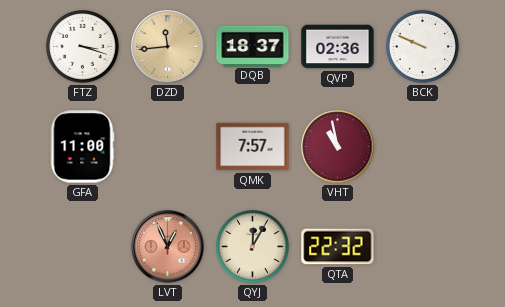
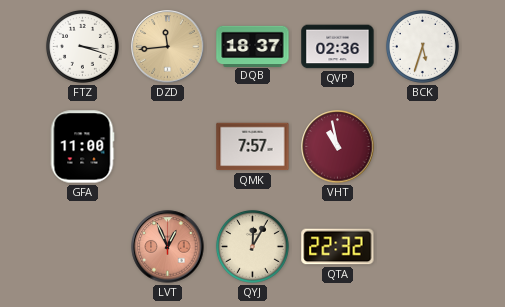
BCK: 9:49 -> 5:33
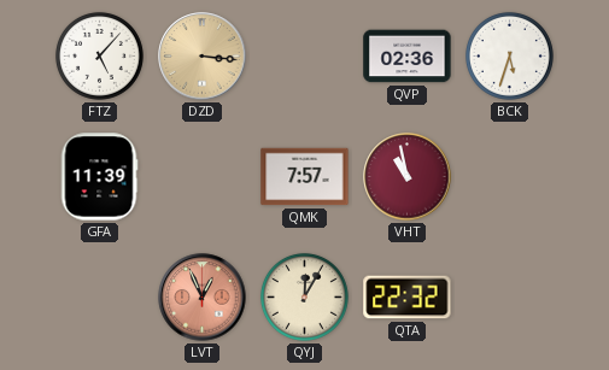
FTZ: 3:18 -> 5:07
DZD: 11:44 -> 3:16
DQB: 18:37 -> none
GFA: 11:00 -> 11:39
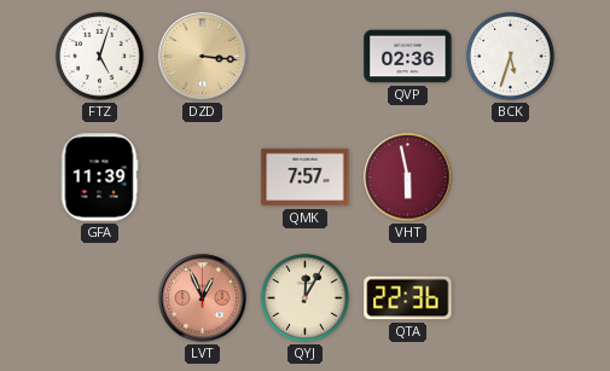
FTZ: 5:07 -> 5:03
VHT: 10:58 -> 5:58
QTA: 22:32 -> 22:36
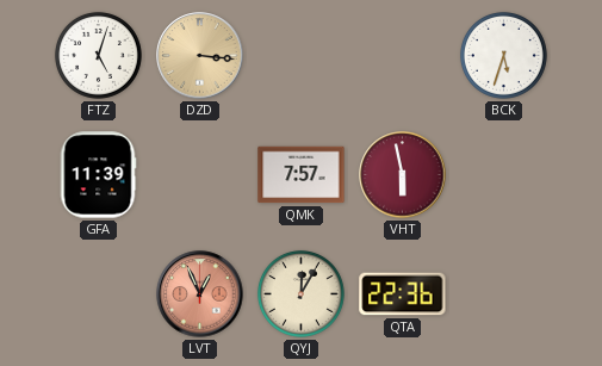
QVP: 02:36 -> none
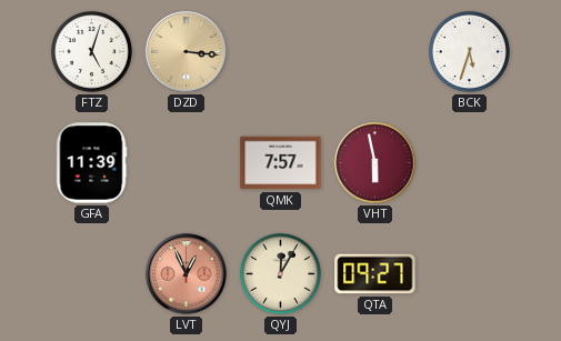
QTA: 22:36 -> 09:27
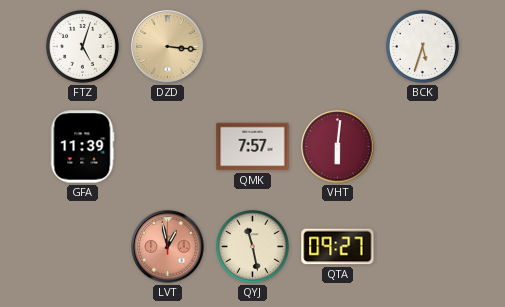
VHT: 5:58 -> 6:01
LVT: 12:56 -> 12:58
QYJ: 12:05 -> 11:28
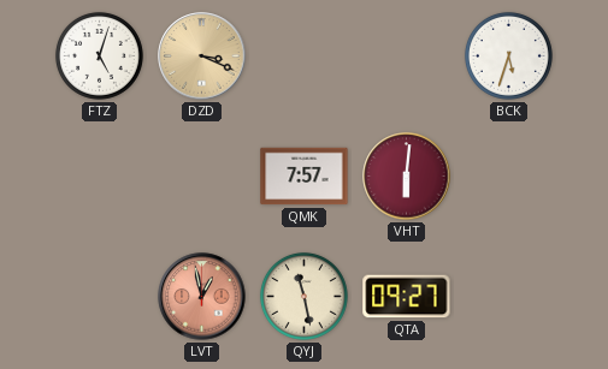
DZD: 3:16 -> 3:19
GFA: 11:39 -> none
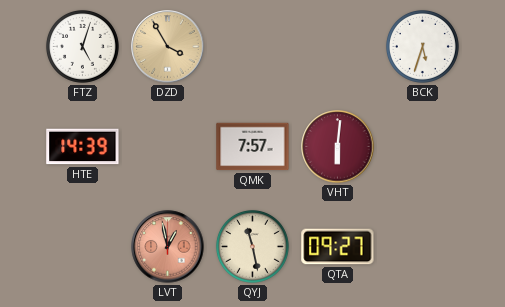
DZD: 3:19 -> 3:55
HTE: none -> 14:39
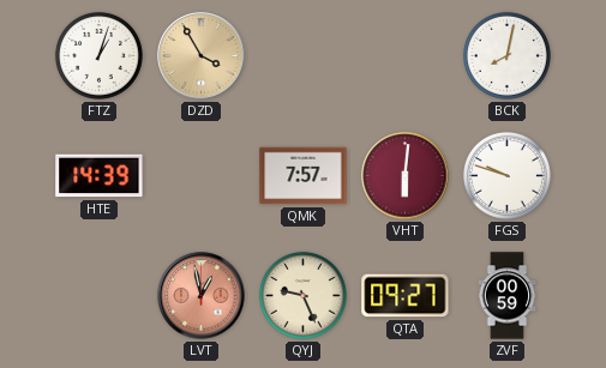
FTZ: 5:03 -> 1:03
BCK: 5:33 -> 8:02
FGS: none -> 9:48
QYJ: 11:28 -> 9:26
ZVF: none -> 00:59
